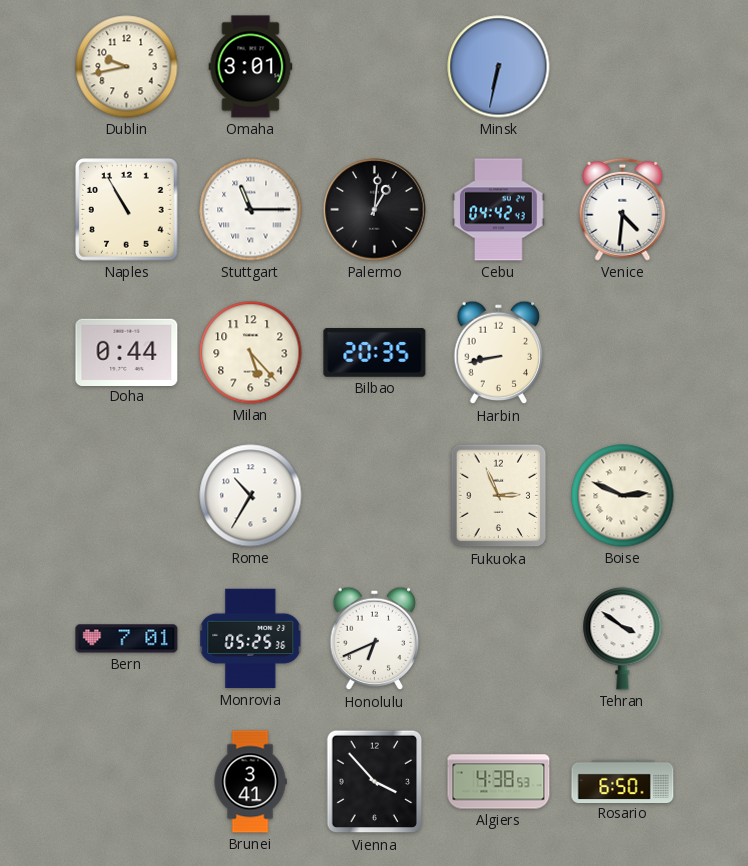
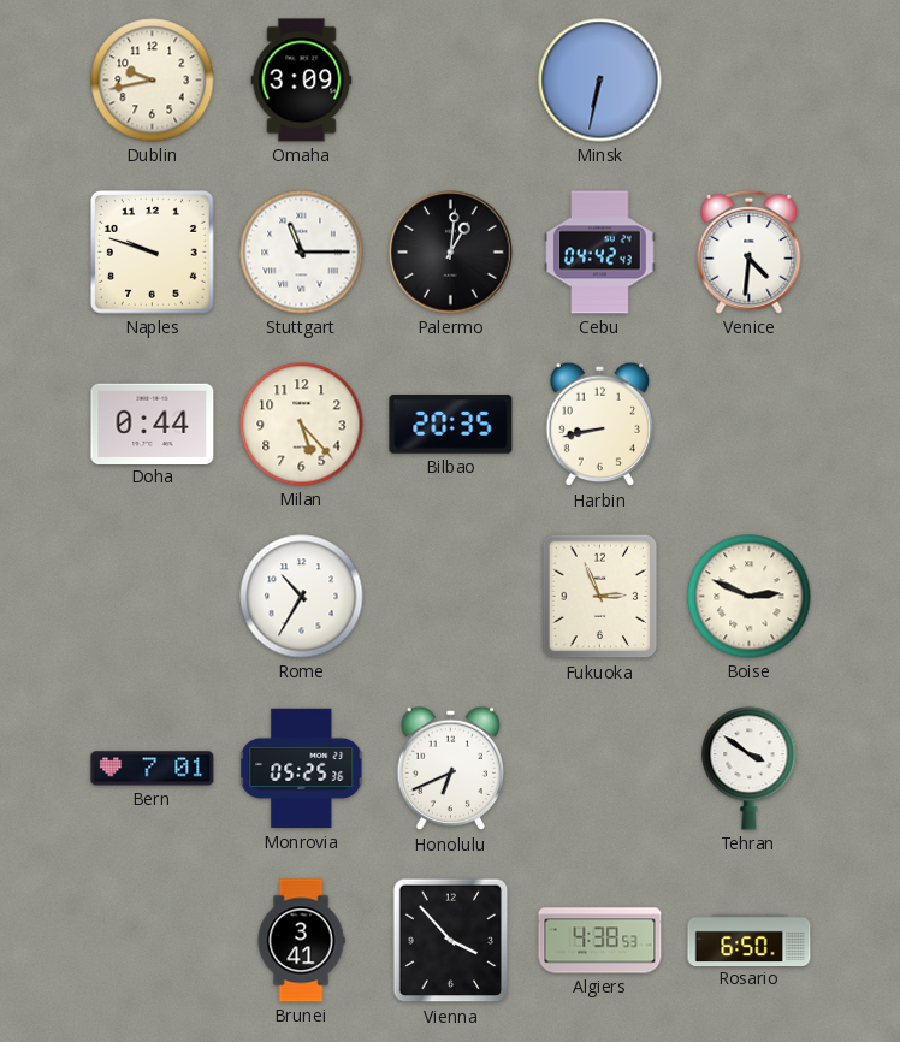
Omaha: 3:01 -> 3:09
Naples: 10:55 -> 9:48
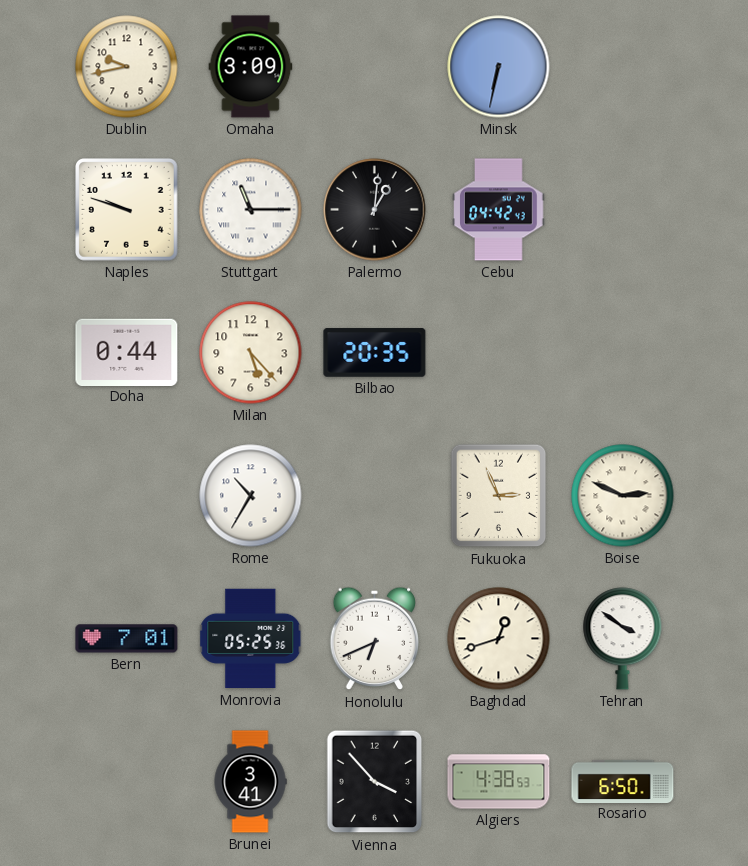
Venice: 4:31 -> none
Harbin: 8:43 -> none
Baghdad: none -> 12:42
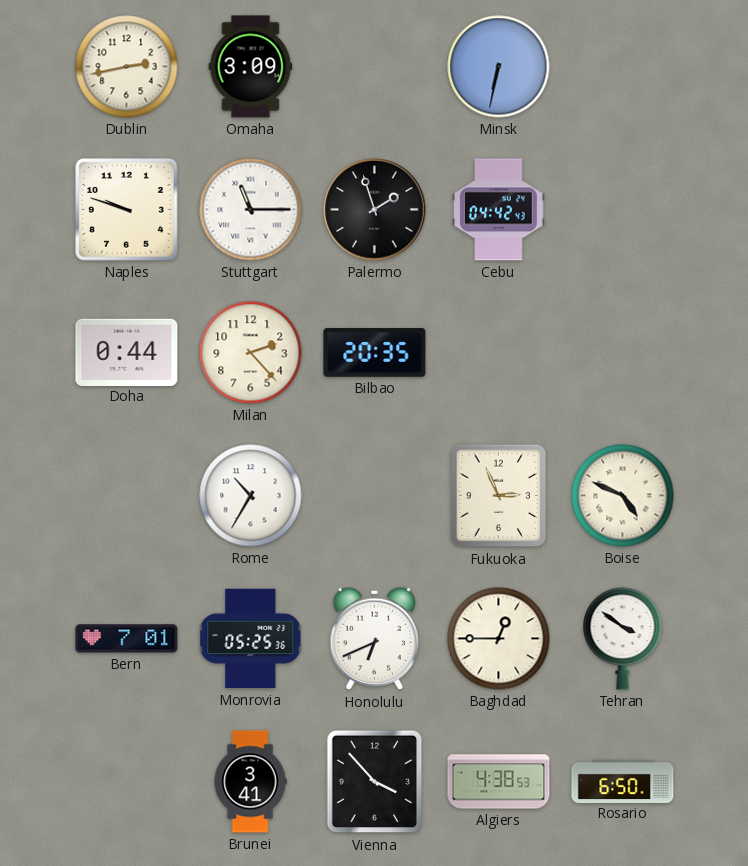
Dublin: 9:43 -> 2:43
Palermo: 1:01 -> 1:57
Milan: 5:23 -> 2:23
Boise: 2:49 -> 4:49
Baghdad: 12:42 -> 12:45
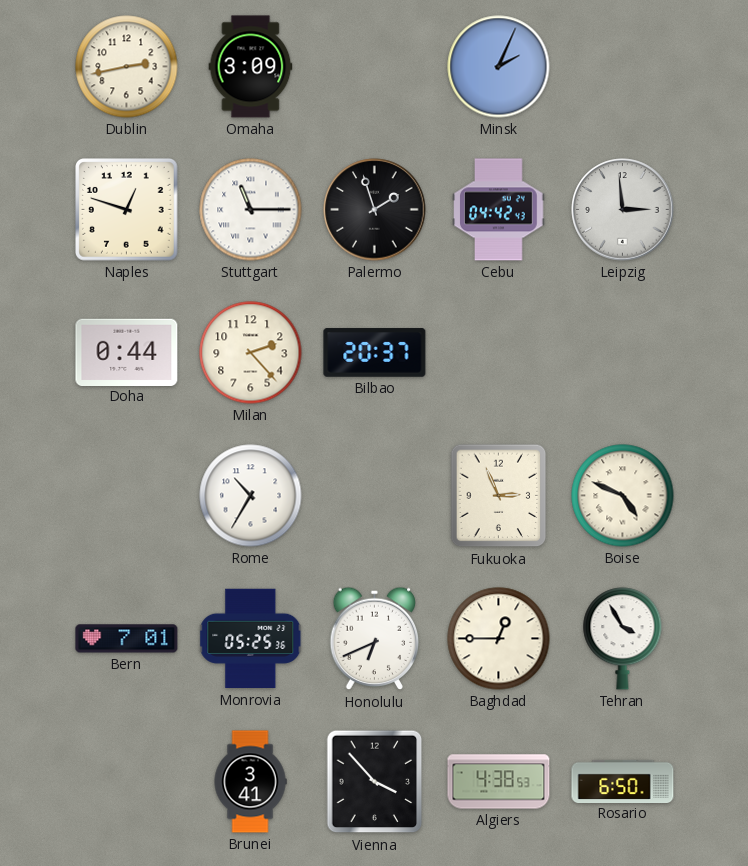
Minsk: 6:32 -> 2:04
Naples: 9:48 -> 12:48
Leipzig: none -> 2:59
Bilbao: 20:35 -> 20:37
Tehran: 3:51 -> 3:55
